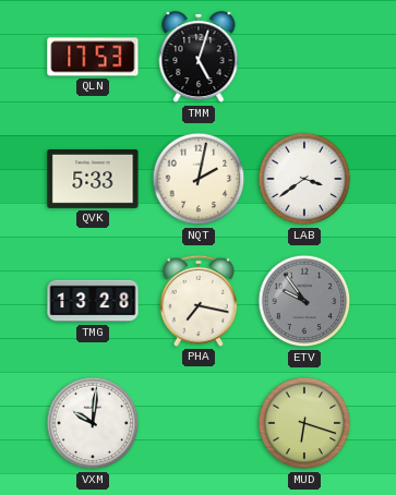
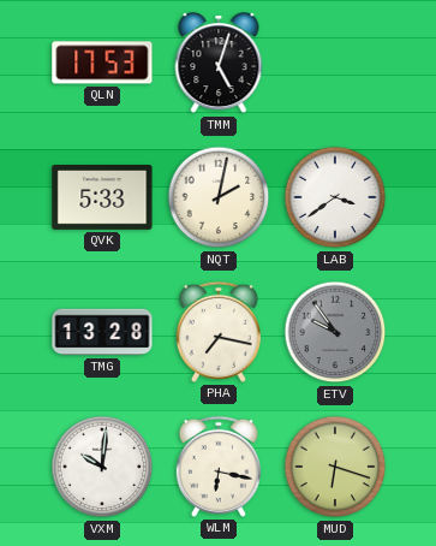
WLM: none -> 6:17
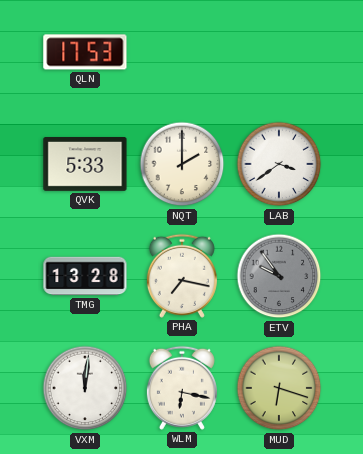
TMM: 5:03 -> none
NQT: 2:02 -> 2:00
VXM: 10:01 -> 12:01
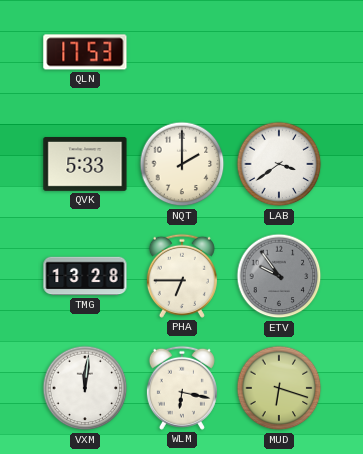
PHA: 7:17 -> 6:45
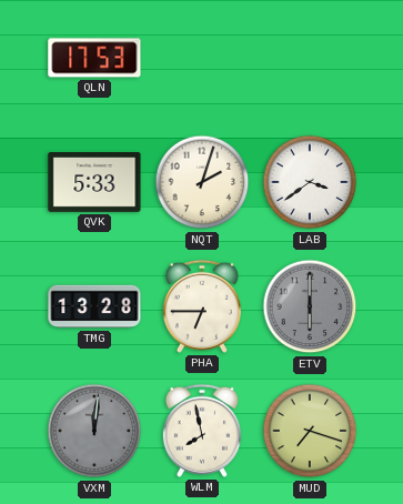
NQT: 2:00 -> 2:03
ETV: 9:54 -> 6:00
VXM dial: white -> grey
WLM: 6:17 -> 7:58
MUD: 6:18 -> 7:18
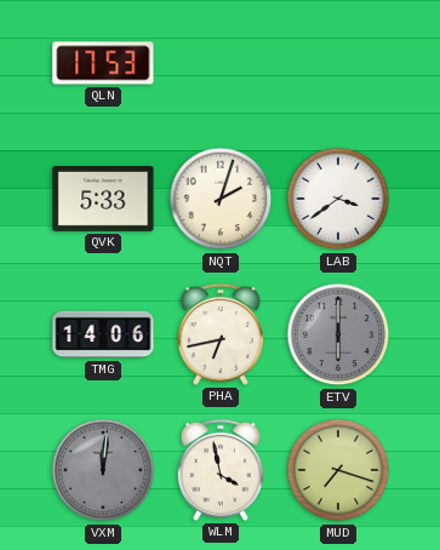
TMG: 13:28 -> 14:06
PHA: 6:45 -> 6:43
WLM: 7:58 -> 3:58
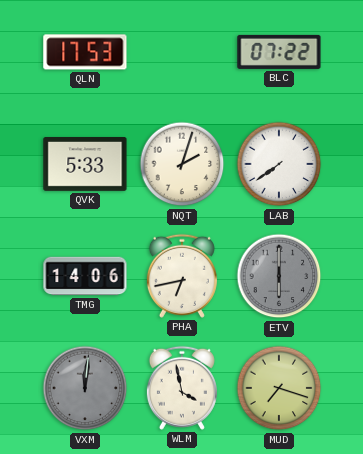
BLC: none -> 07:22
LAB: 3:39 -> 7:39
